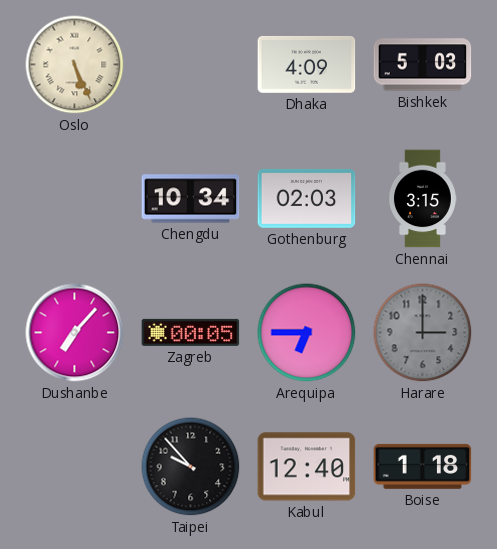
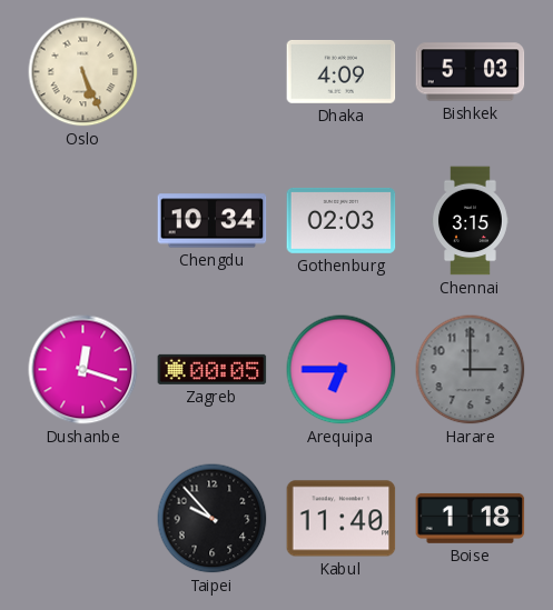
Dushanbe: 7:07 -> 12:18
Kabul: 12:40 -> 11:40
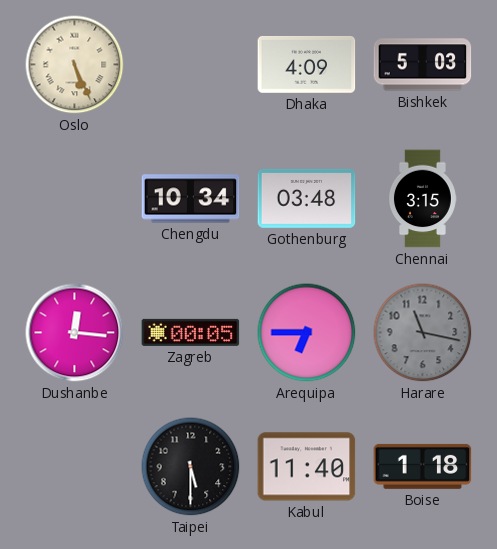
Gothenburg: 02:03 -> 03:48
Dushanbe: 12:18 -> 12:16
Harare: 3:00 -> 11:17
Taipei: 9:53 -> 5:30
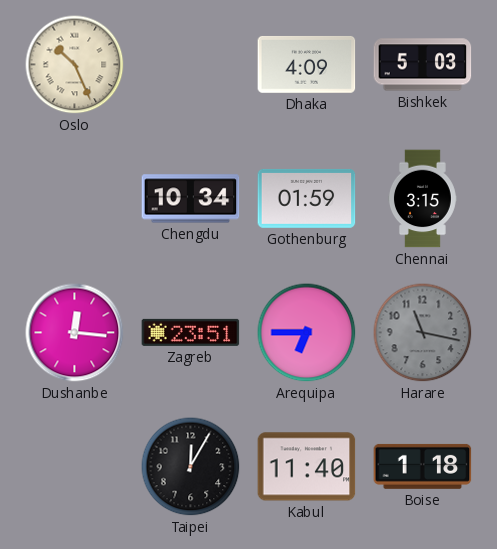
Oslo: 5:26 -> 10:26
Gothenburg: 03:48 -> 01:59
Zagreb: 00:05 -> 23:51
Taipei: 5:30 -> 12:05
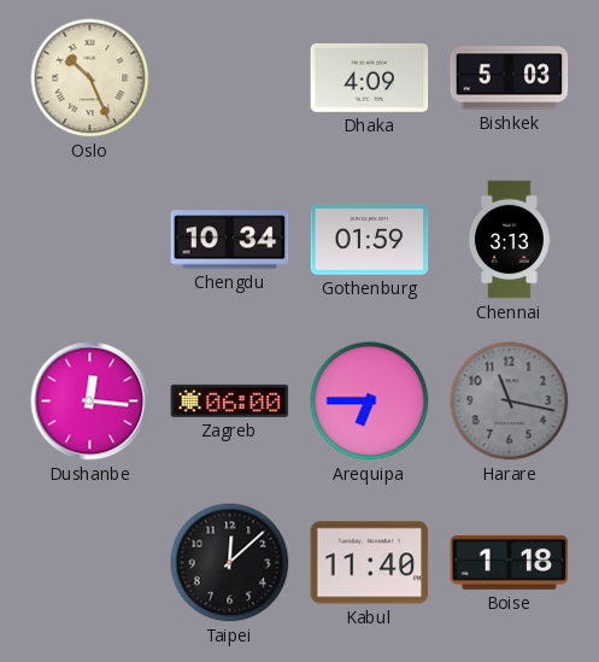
Chennai: 3:15 -> 3:13
Zagreb: 23:51 -> 06:00
Taipei: 12:05 -> 12:08
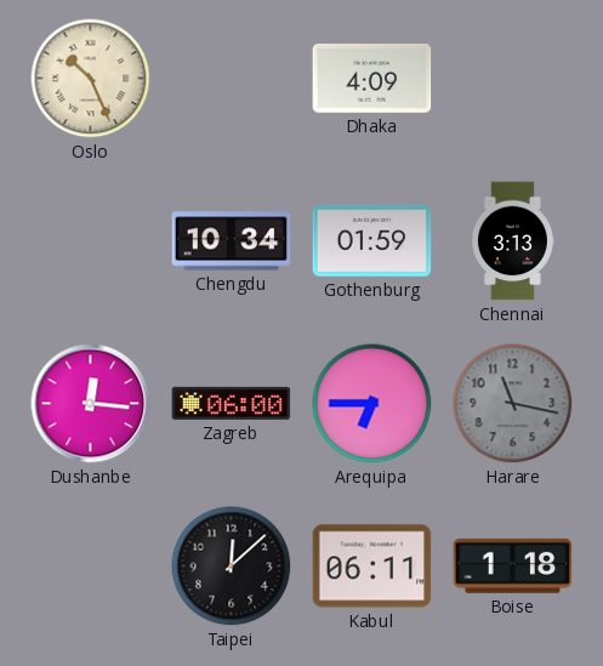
Bishkek: 5:03 -> none
Kabul: 11:40 -> 06:11
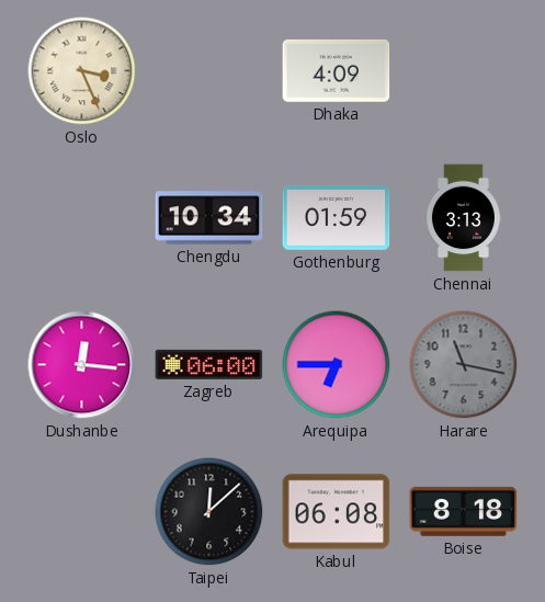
Oslo: 10:26 -> 3:26
Kabul: 06:11 -> 06:08
Boise: 1:18 -> 8:18
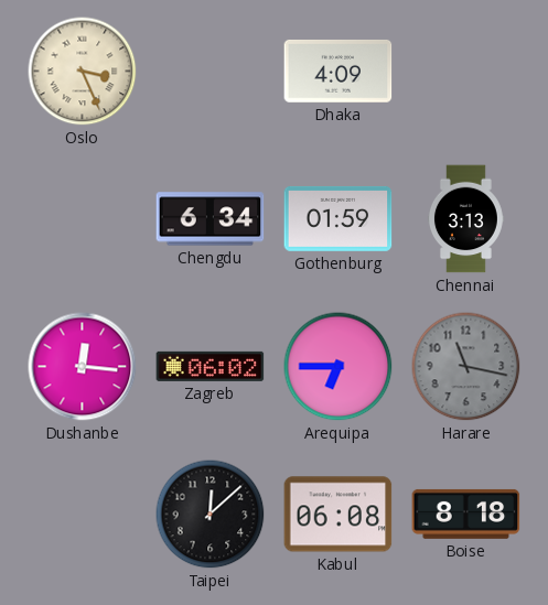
Chengdu: 10:34 -> 6:34
Zagreb: 06:00 -> 06:02
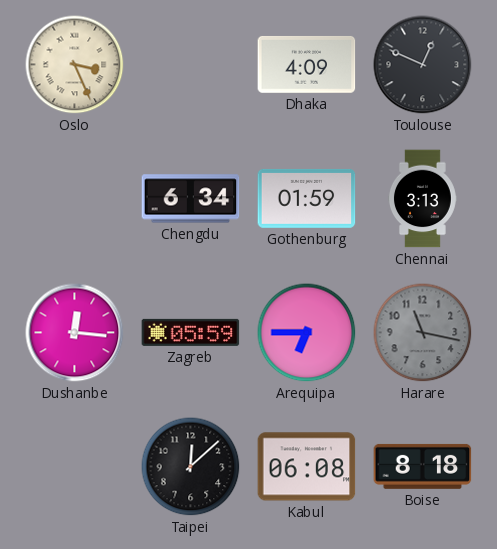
Toulouse: none -> 12:49
Zagreb: 06:02 -> 05:59
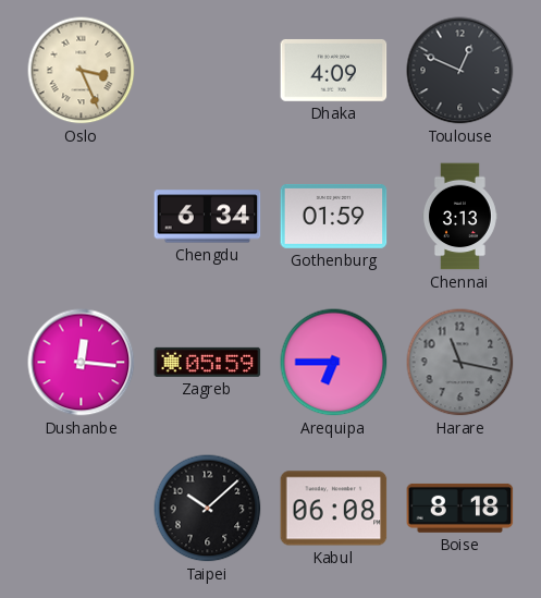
Taipei: 12:08 -> 10:08
